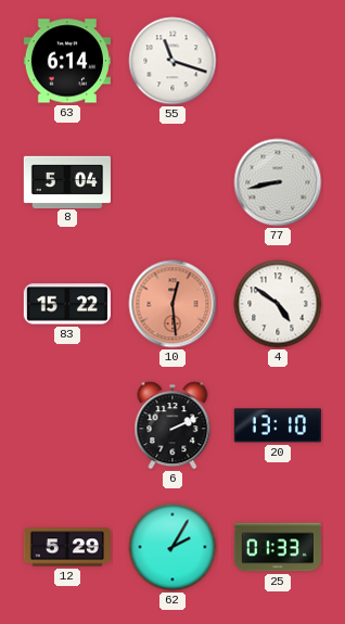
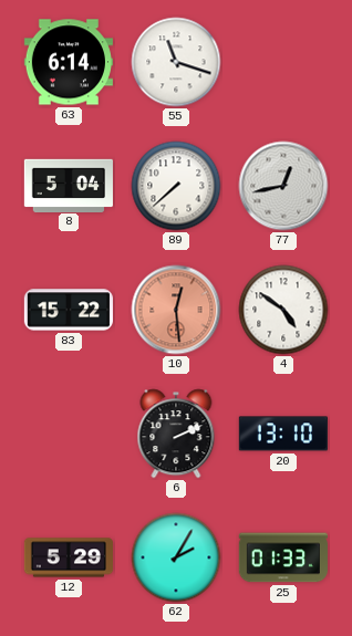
89: none -> 7:38
77: 8:43 -> 12:43
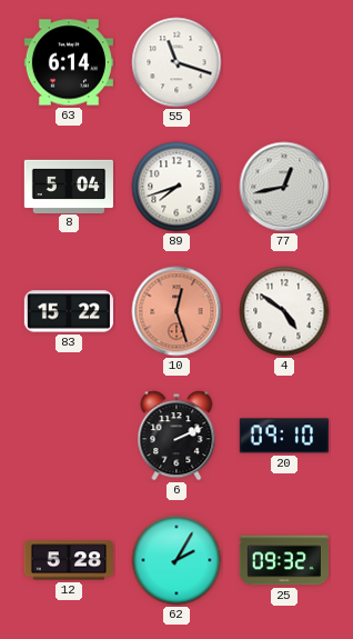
89: 7:38 -> 7:42
10: 12:29 -> 12:27
20: 13:10 -> 09:10
12: 5:29 -> 5:28
25: 01:33 -> 09:32
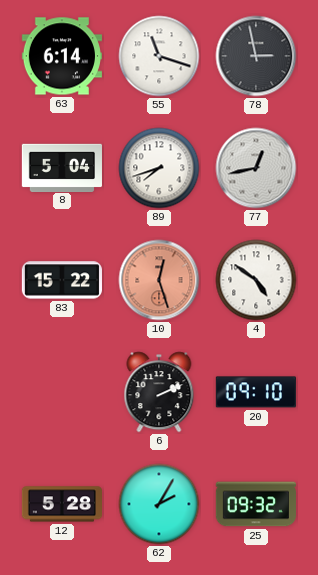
78: none -> 2:58
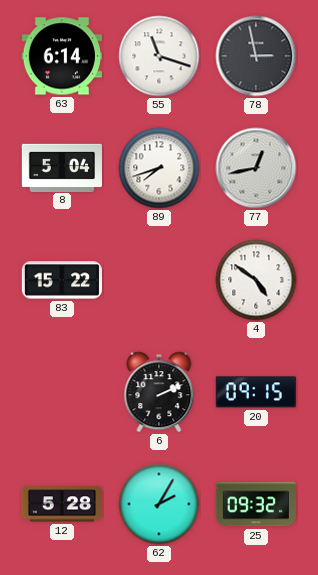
10: 12:27 -> none
20: 09:10 -> 09:15
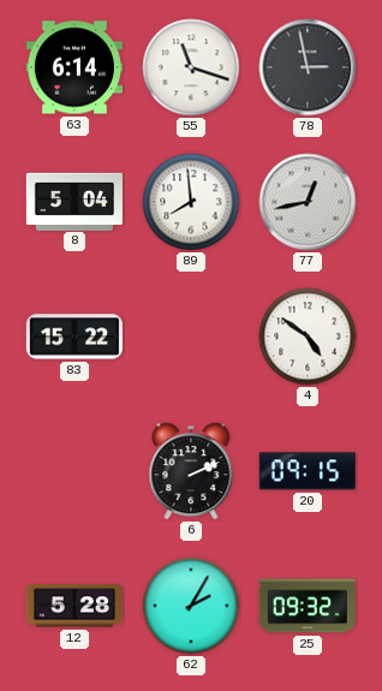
89: 7:42 -> 7:59
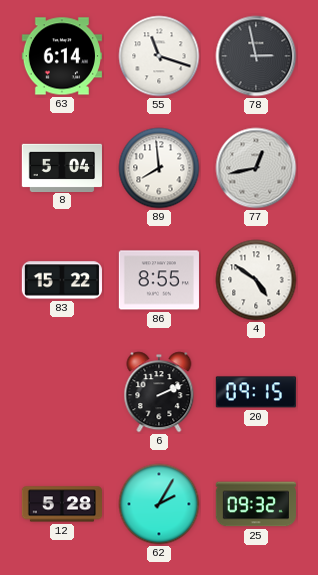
86: none -> 8:55
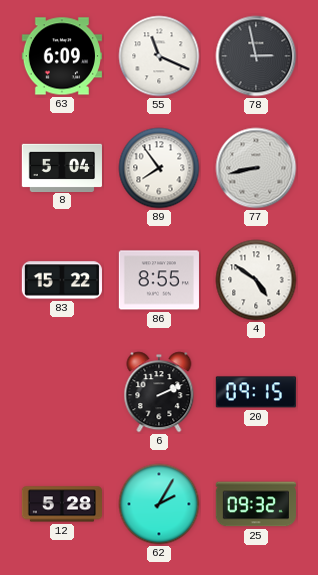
63: 6:14 -> 6:09
55: 11:18 -> 11:19
89: 7:59 -> 7:54
77: 12:43 -> 8:43
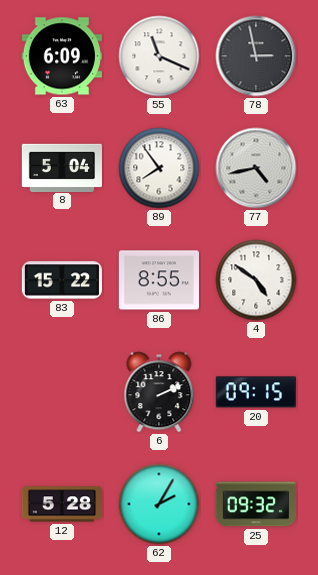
77: 8:43 -> 4:43
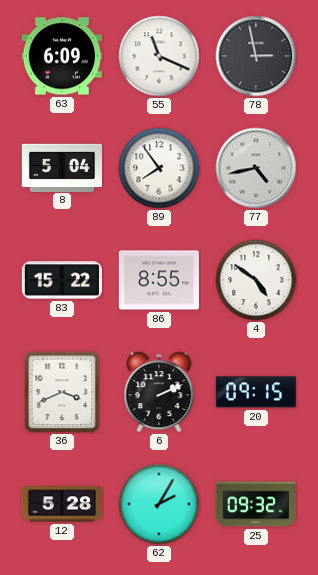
36: none -> 3:41
